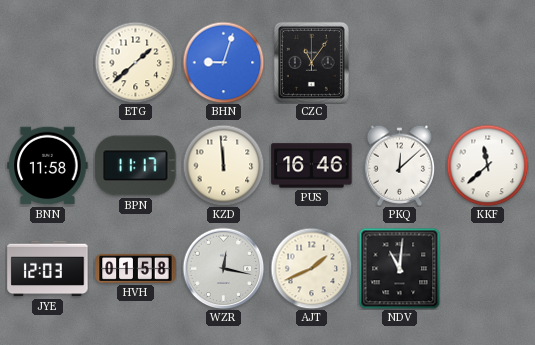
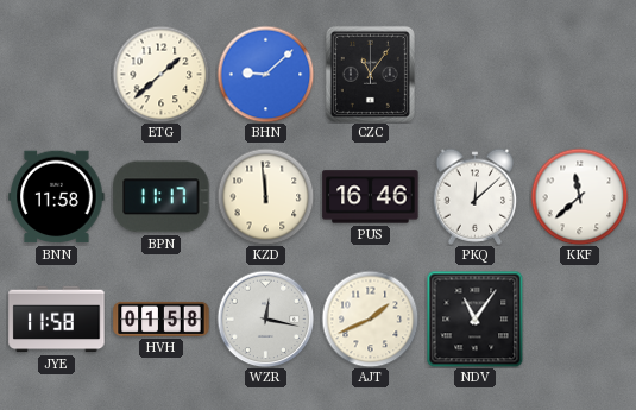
BHN: 9:03 -> 9:08
JYE: 12:03 -> 11:58
NDV: 11:01 -> 11:06
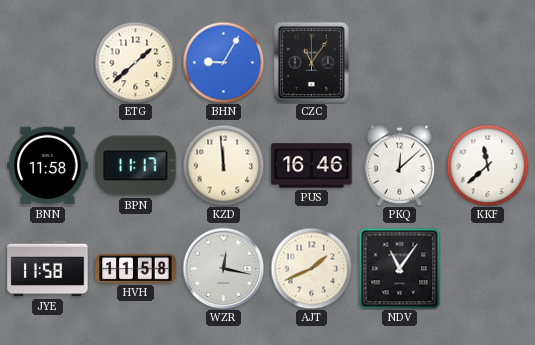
BHN: 9:08 -> 9:05
HVH: 01:58 -> 11:58
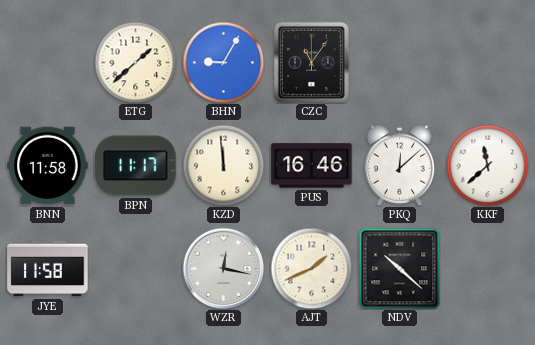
HVH: 11:58 -> none
NDV: 11:06 -> 10:22
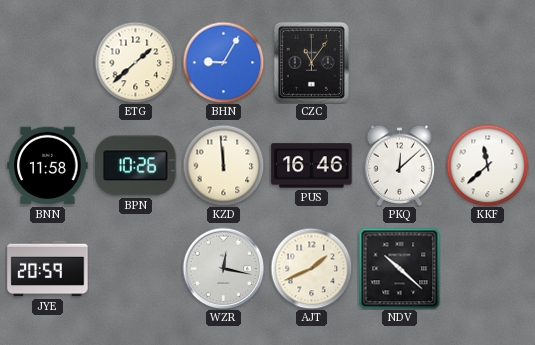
BPN: 11:17 -> 10:26
JYE: 11:58 -> 20:59
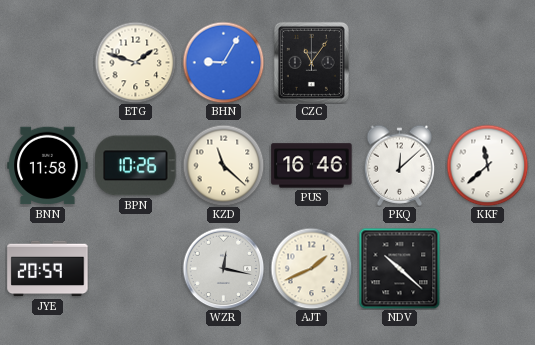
ETG: 1:38 -> 1:48
KZD: 11:59 -> 11:22
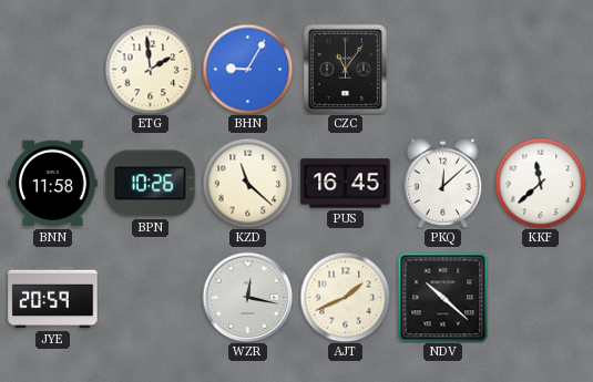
ETG: 1:48 -> 1:59
PUS: 16:46 -> 16:45
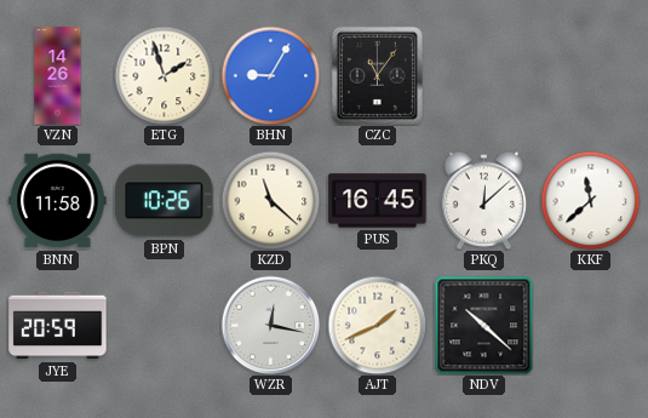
VZN: none -> 14:26
ETG: 1:59 -> 1:57
